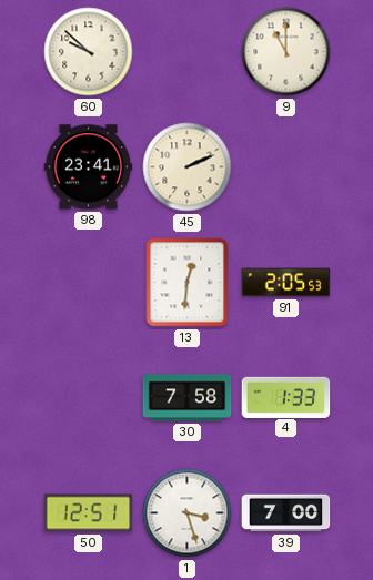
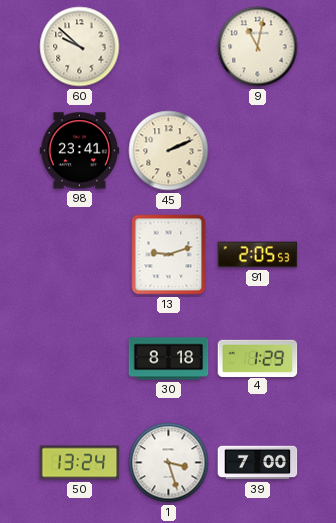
9: 11:00 -> 11:02
13: 12:31 -> 9:12
30: 7:58 -> 8:18
4: 1:33 -> 1:29
50: 12:51 -> 13:24
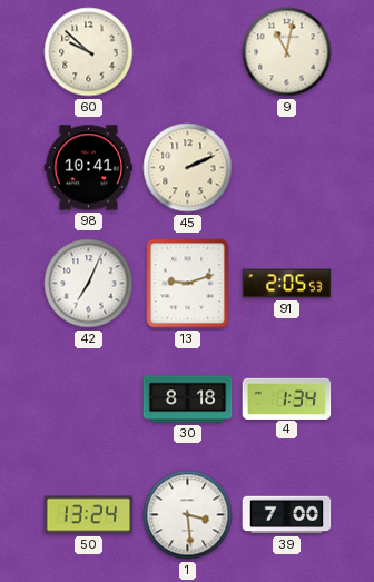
98: 23:41 -> 10:41
42: none -> 7:04
4: 1:29 -> 1:34
1: 3:27 -> 3:29
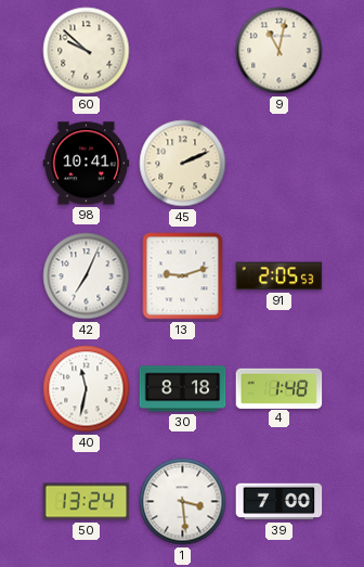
40: none -> 11:32
4: 1:34 -> 1:48
